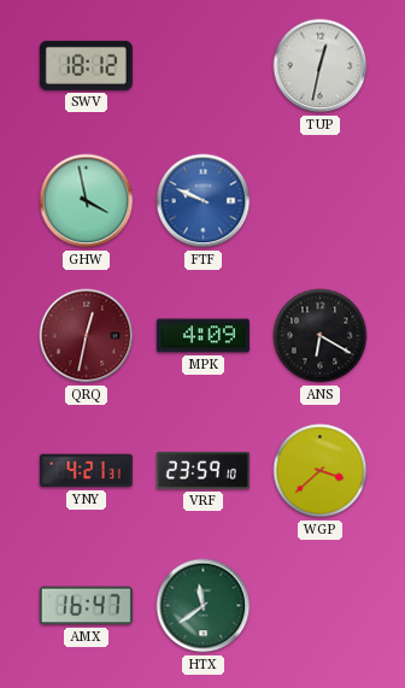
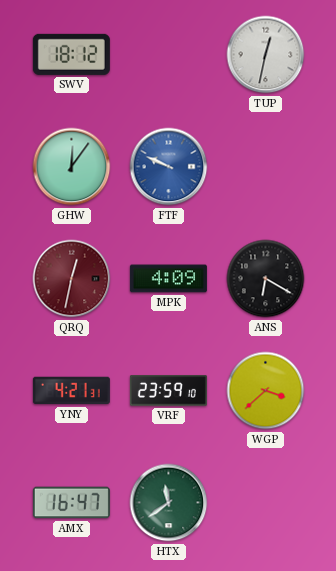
GHW: 3:58 -> 12:06
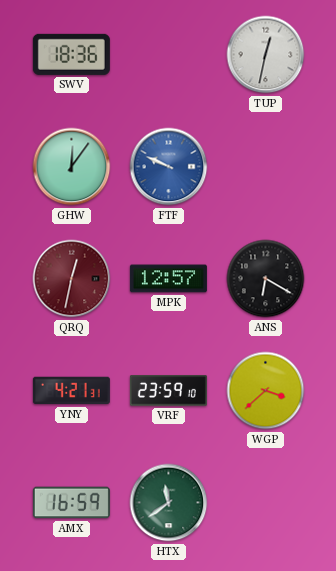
SWV: 18:12 -> 18:36
MPK: 4:09 -> 12:57
AMX: 16:47 -> 16:59
